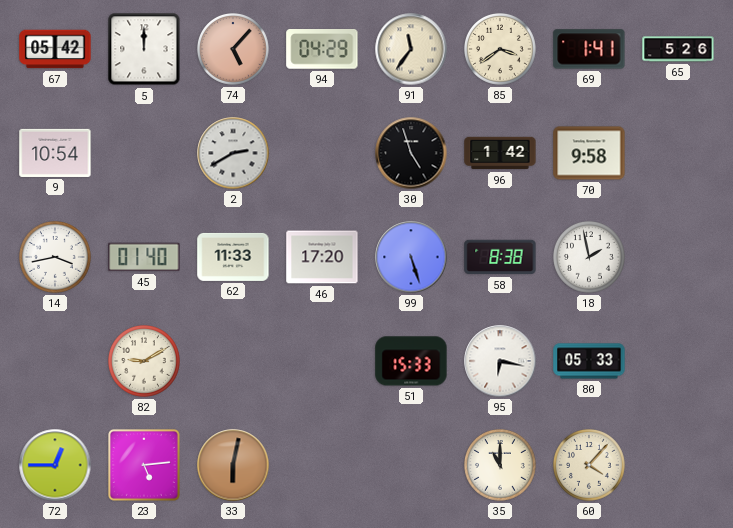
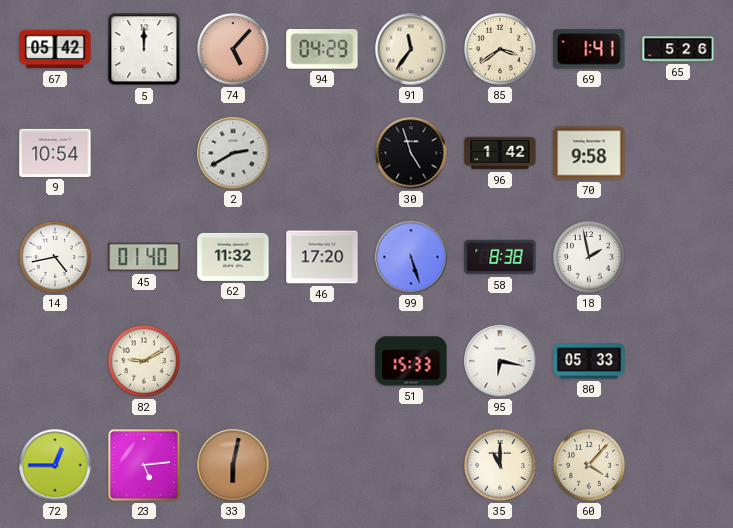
14: 3:43 -> 4:43
62: 11:33 -> 11:32
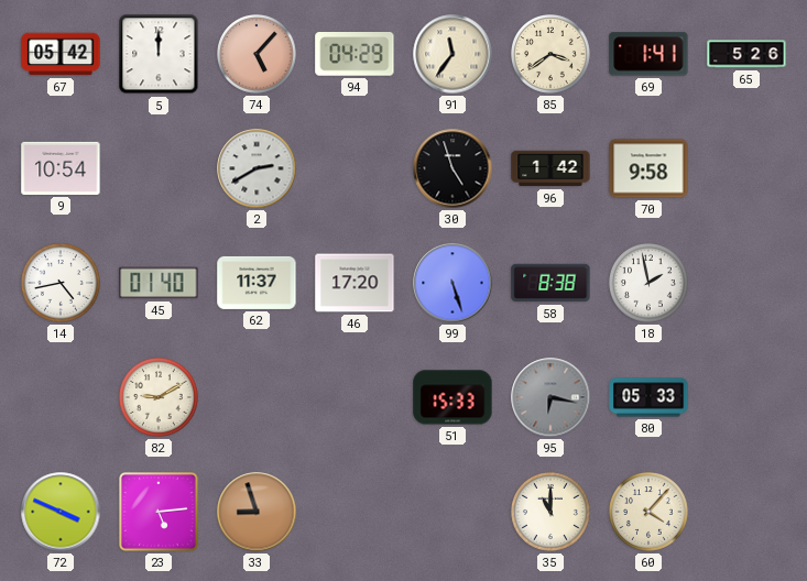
62: 11:32 -> 11:37
95 dial: white -> grey
72: 12:45 -> 3:49
33: 6:02 -> 8:57
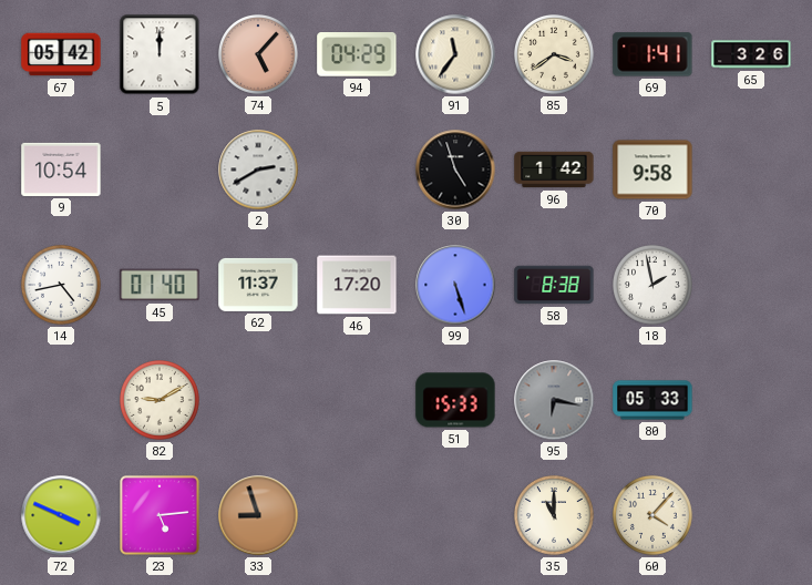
65: 5:26 -> 3:26
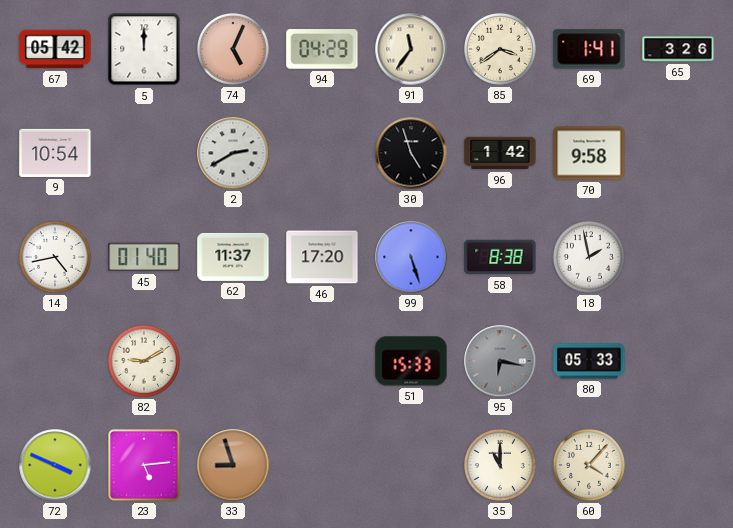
74: 5:07 -> 5:04
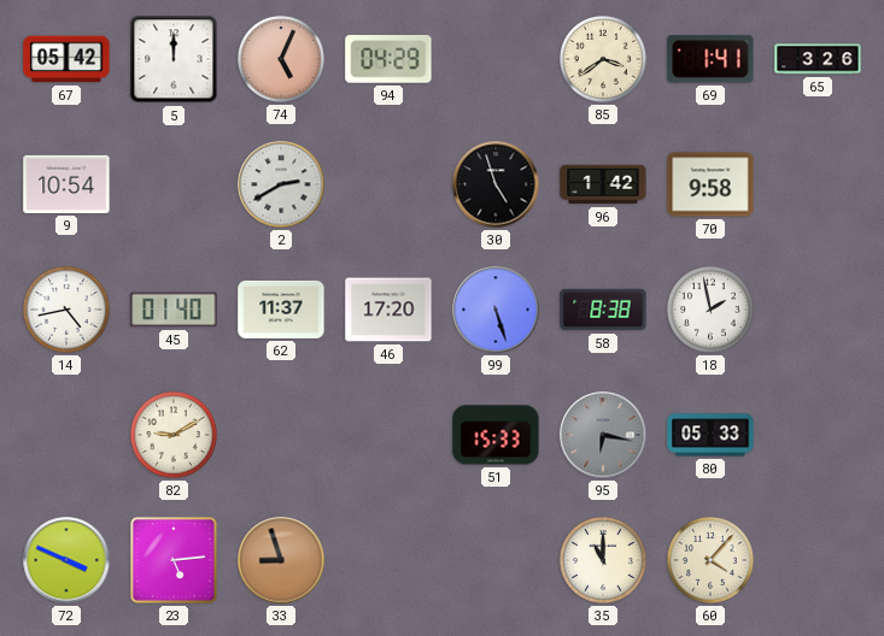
91: 11:36 -> none
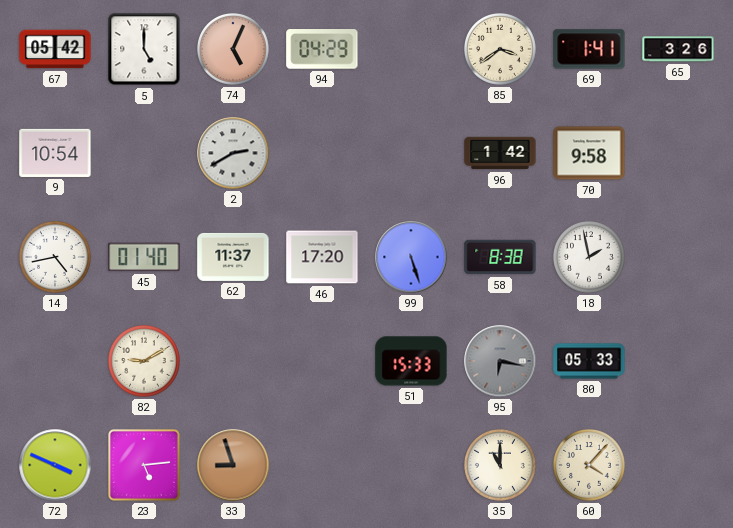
5: 12:00 -> 5:00
30: 4:57 -> none
